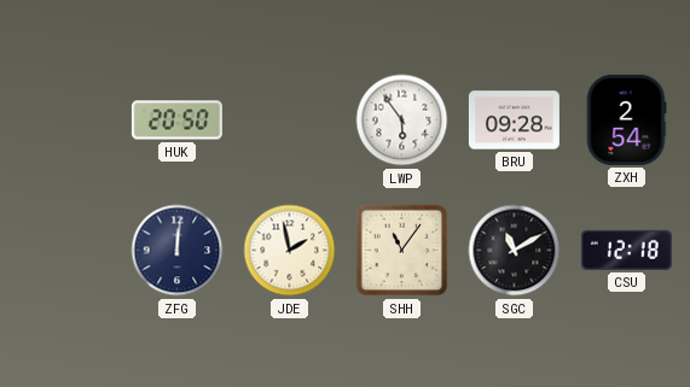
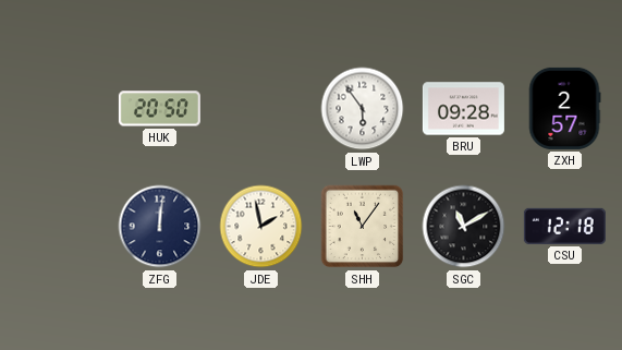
ZXH: 2:54 -> 2:57
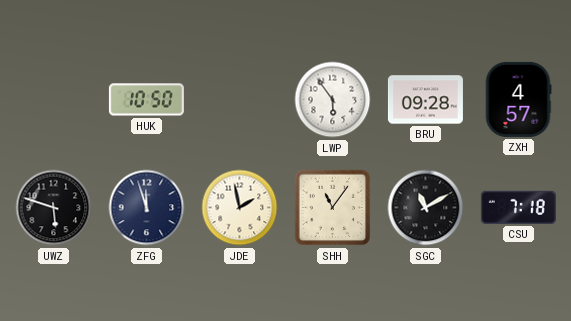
HUK: 20:50 -> 10:50
ZXH: 2:57 -> 4:57
UWZ: none -> 5:48
ZFG: 12:01 -> 11:57
CSU: 12:18 -> 7:18
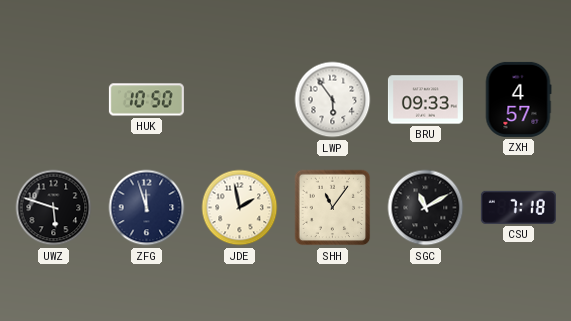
BRU: 09:28 -> 09:33
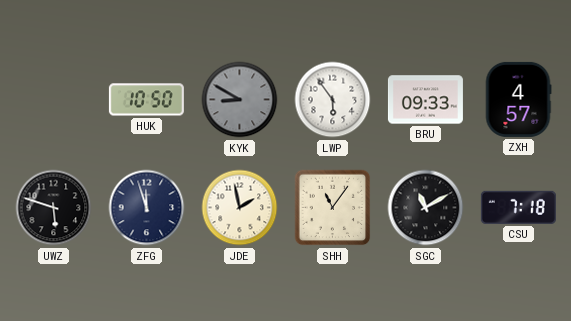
KYK: none -> 8:50
